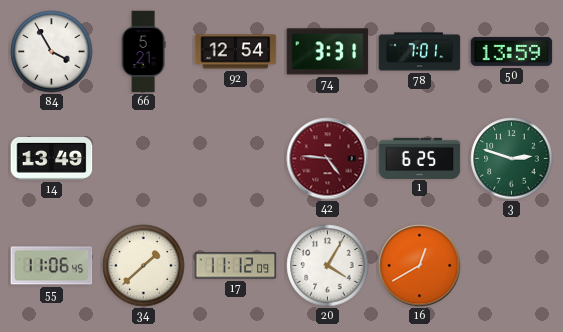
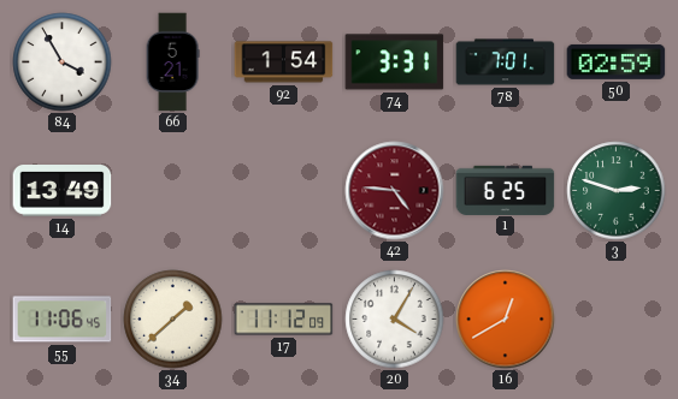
92: 12:54 -> 1:54
50: 13:59 -> 02:59
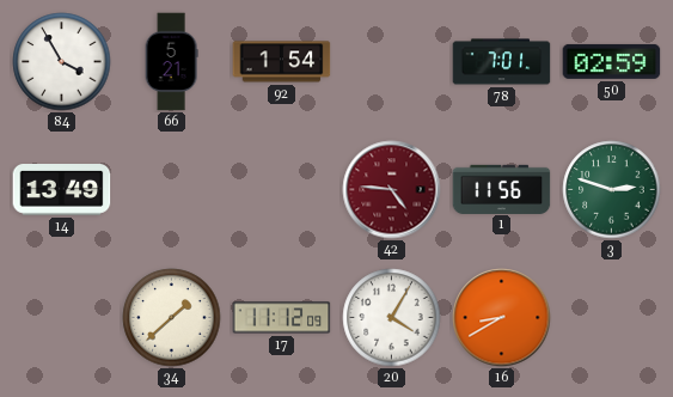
74: 3:31 -> none
1: 6:25 -> 11:56
55: 11:06 -> none
16: 12:40 -> 8:40
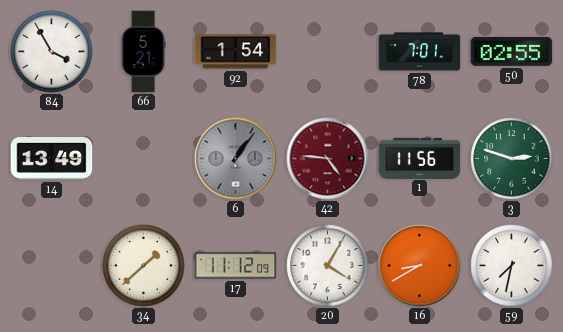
50: 02:59 -> 02:55
6: none -> 1:06
59: none -> 7:32
